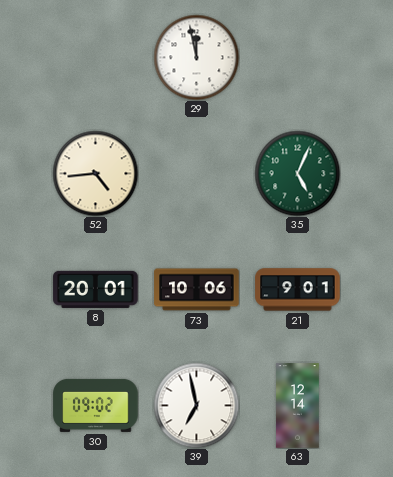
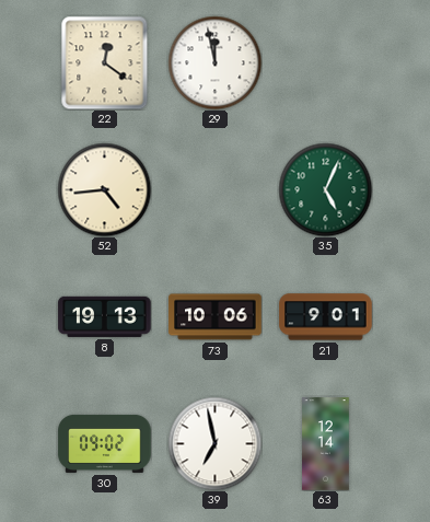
22: none -> 12:21
8: 20:01 -> 19:13
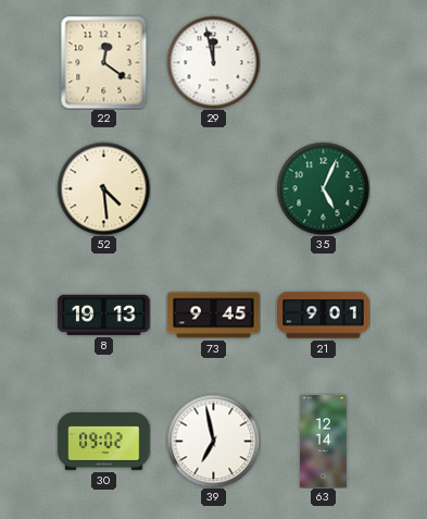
52: 4:44 -> 4:29
73: 10:06 -> 9:45
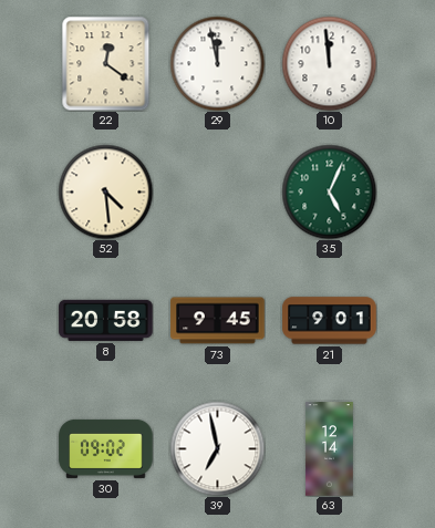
10: none -> 11:59
8: 19:13 -> 20:58
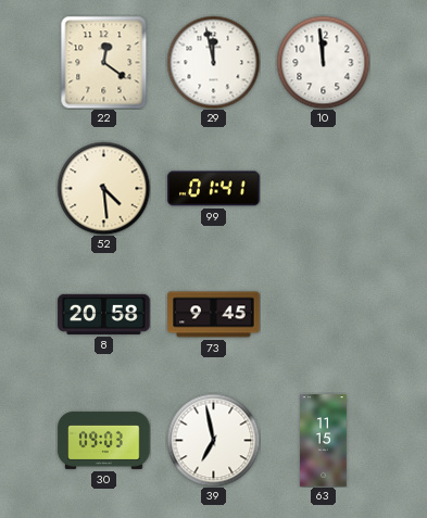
99: none -> 01:41
35: 5:04 -> none
21: 9:01 -> none
30: 09:02 -> 09:03
63: 12:14 -> 11:15
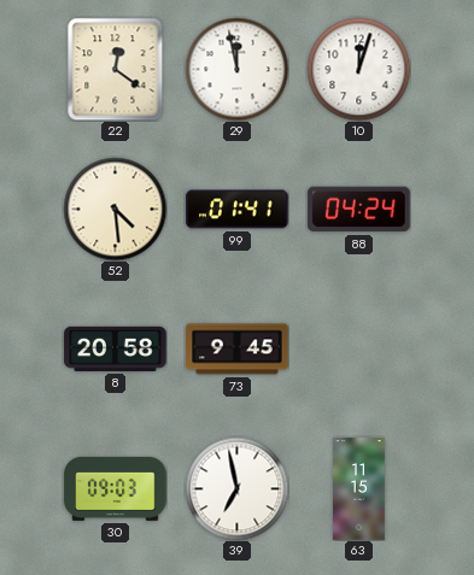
10: 11:59 -> 12:03
88: none -> 04:24
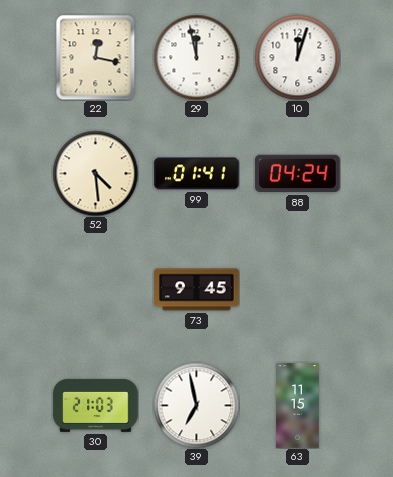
22: 12:21 -> 12:17
8: 20:58 -> none
30: 09:03 -> 21:03
